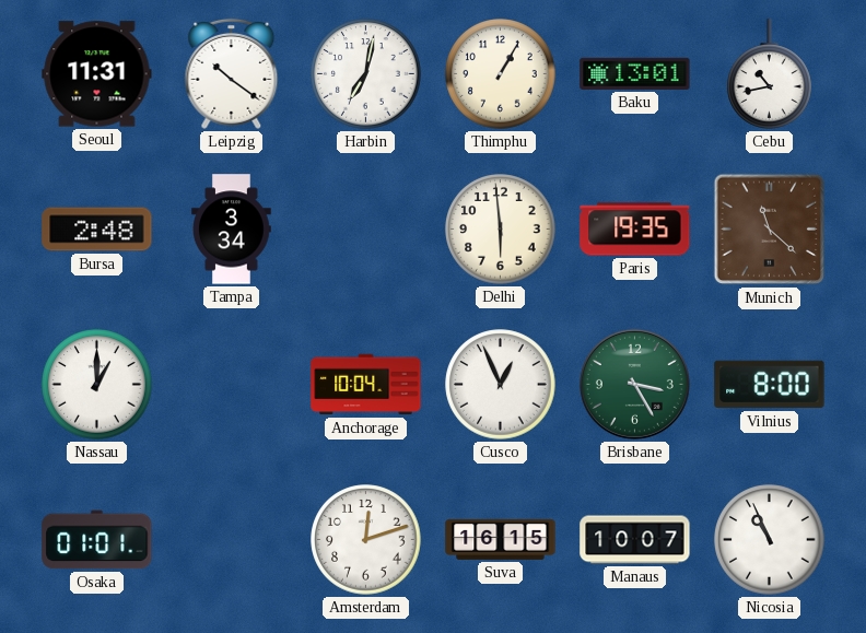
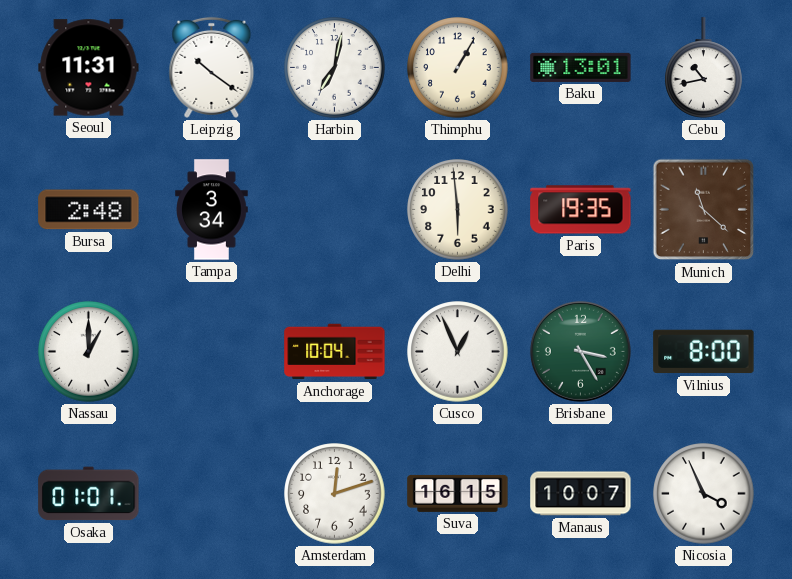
Nicosia: 10:56 -> 3:56
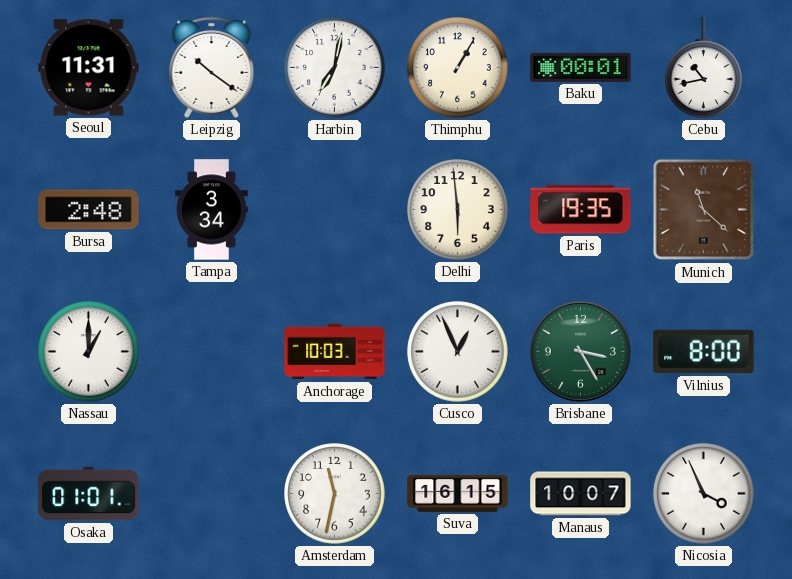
Baku: 13:01 -> 00:01
Anchorage: 10:04 -> 10:03
Amsterdam: 12:12 -> 11:32
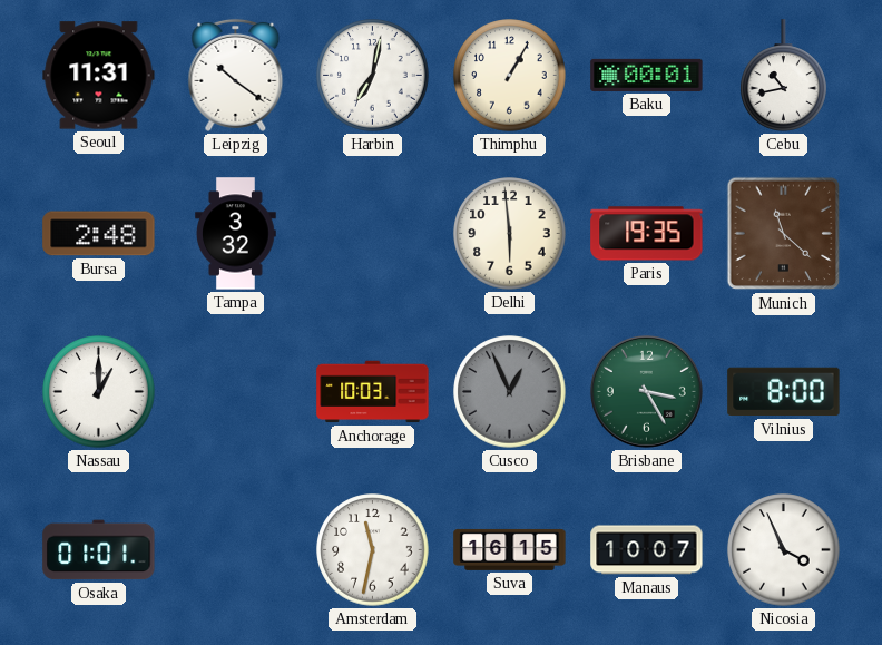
Tampa: 3:34 -> 3:32
Cusco dial: white -> grey
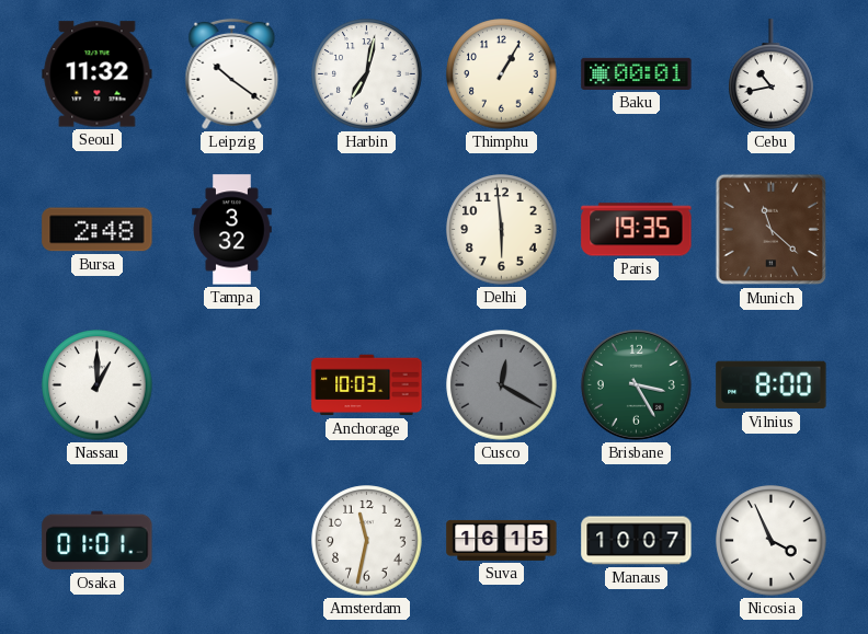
Seoul: 11:31 -> 11:32
Cusco: 12:56 -> 12:20
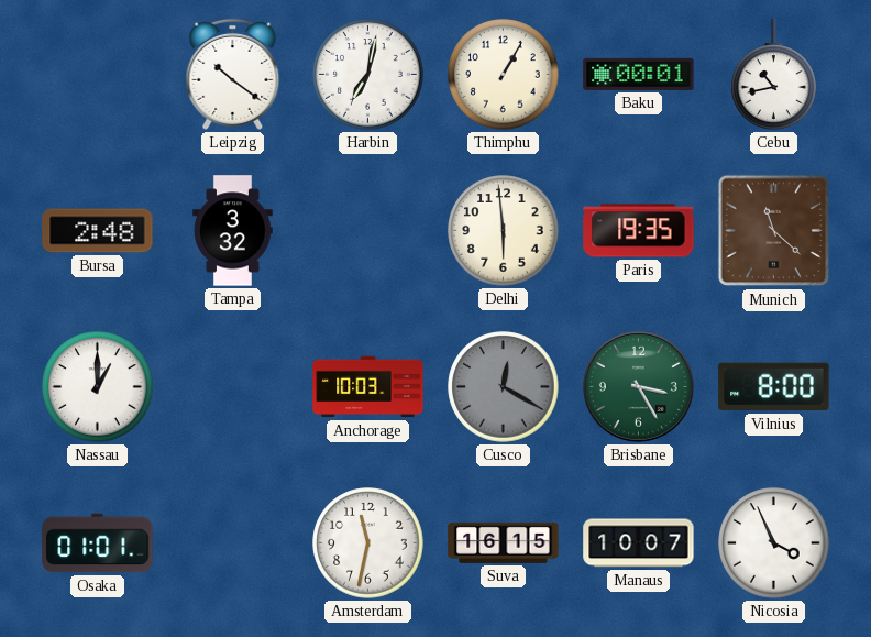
Seoul: 11:32 -> none
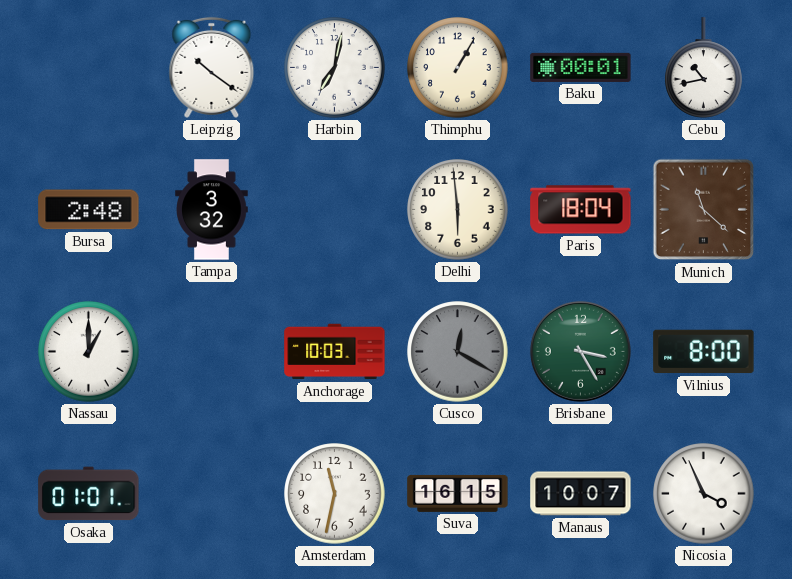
Paris: 19:35 -> 18:04
